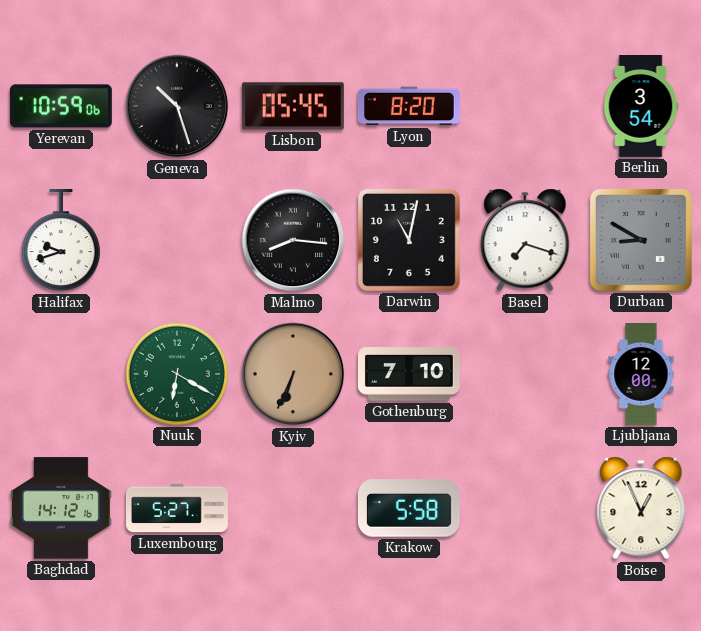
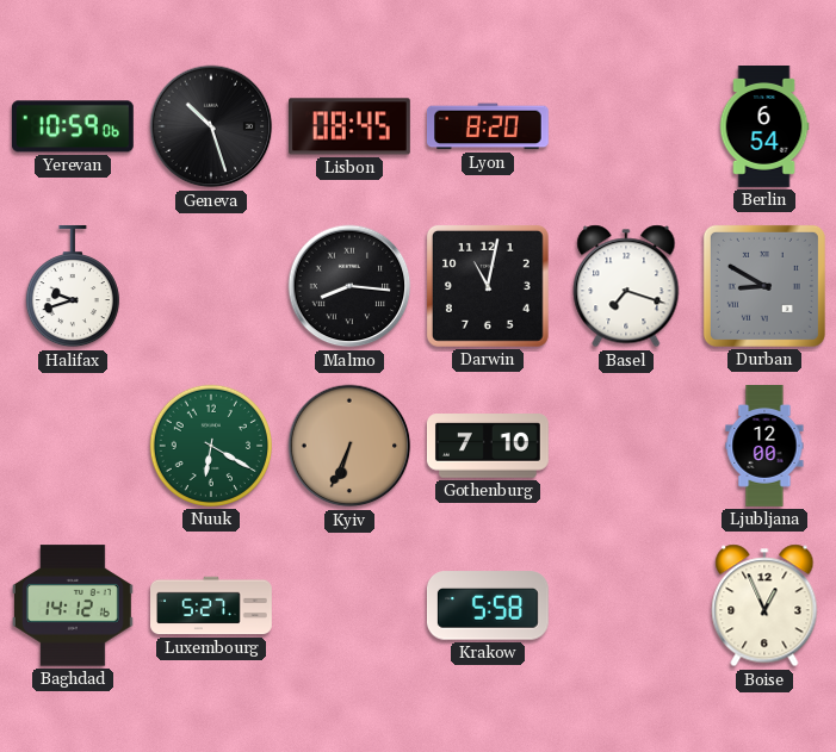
Lisbon: 05:45 -> 08:45
Berlin: 3:54 -> 6:54
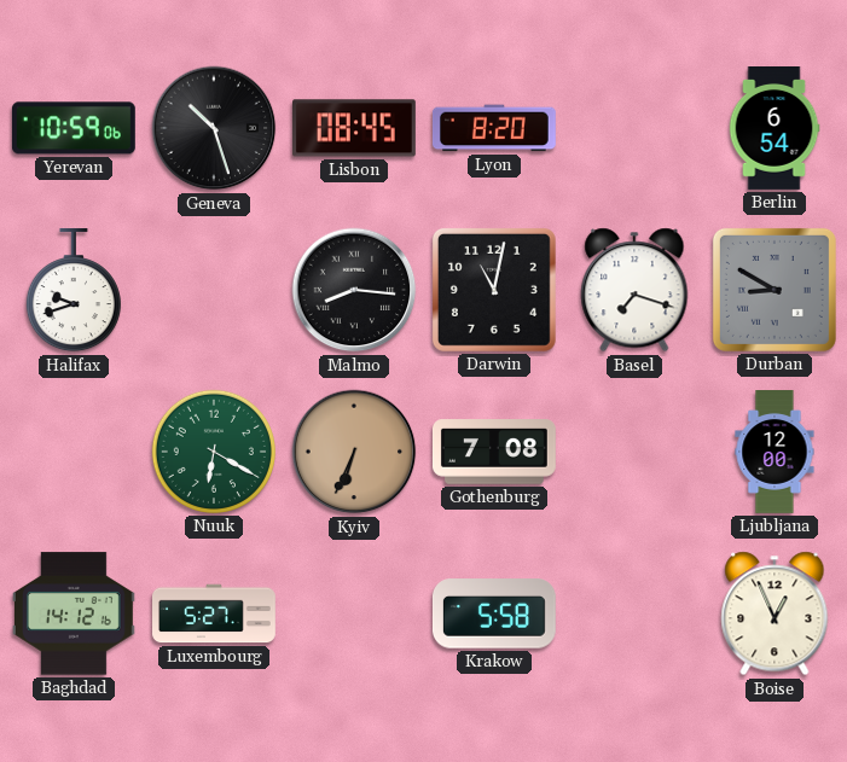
Gothenburg: 7:10 -> 7:08
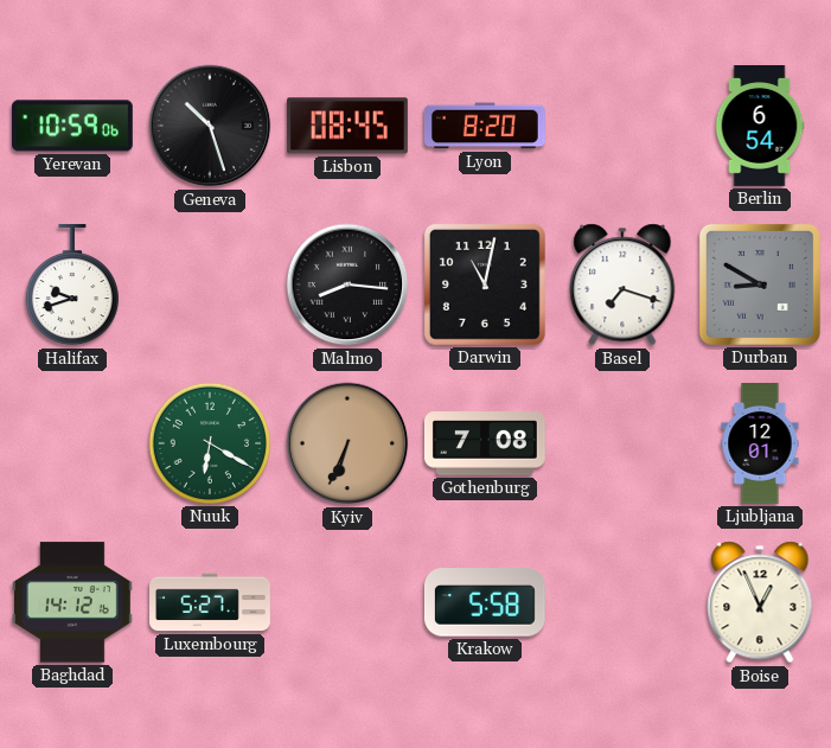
Ljubljana: 12:00 -> 12:01
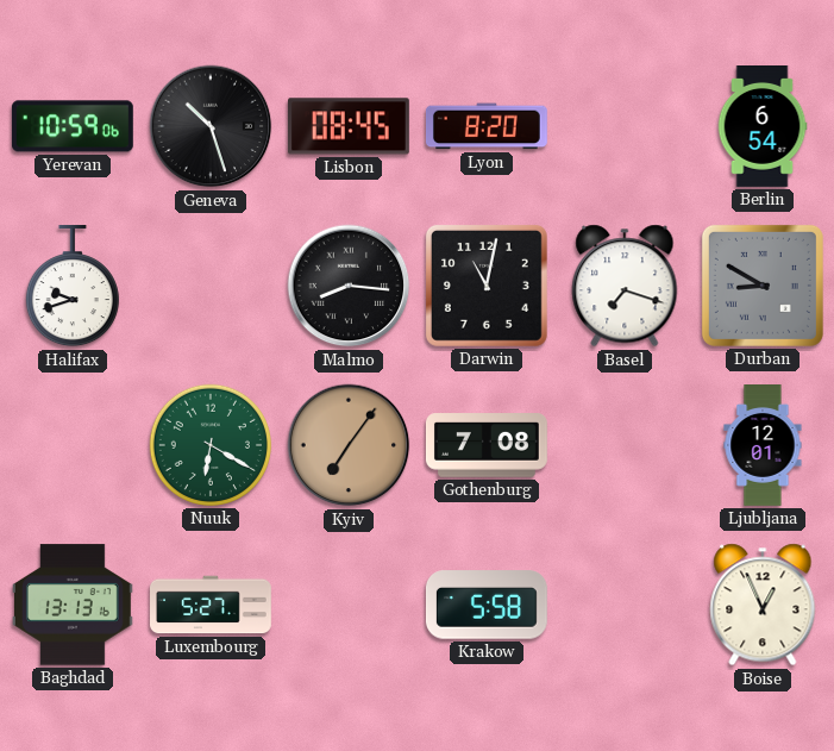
Kyiv: 6:34 -> 7:06
Baghdad: 14:12 -> 13:13
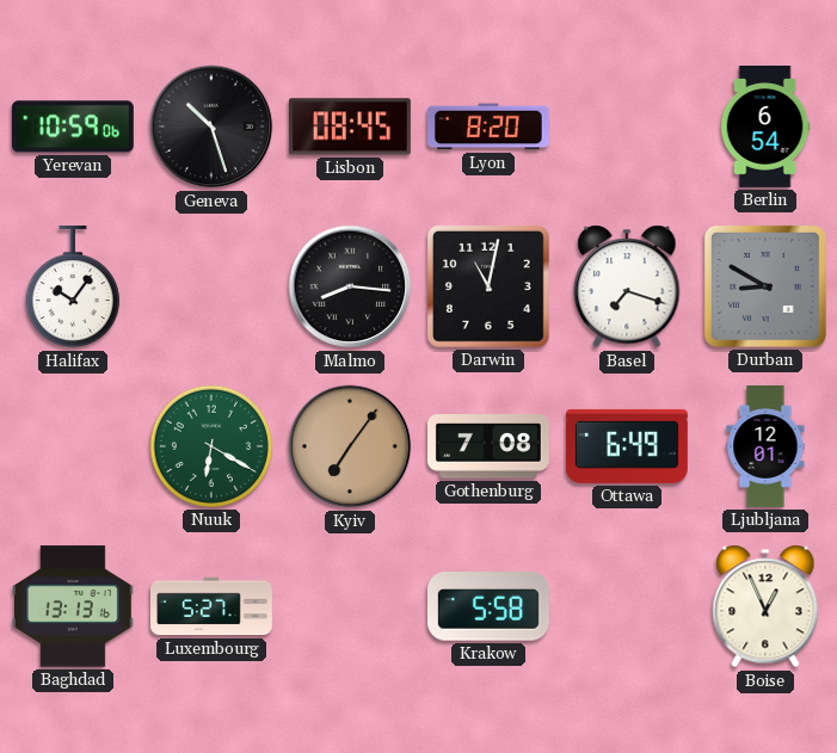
Halifax: 9:42 -> 10:06
Ottawa: none -> 6:49
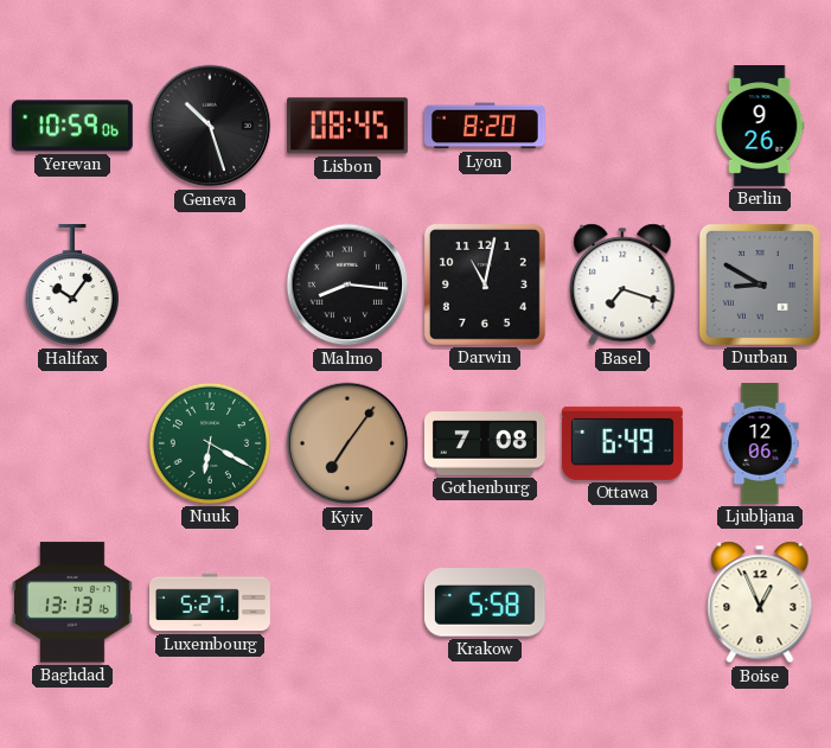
Berlin: 6:54 -> 9:26
Ljubljana: 12:01 -> 12:06
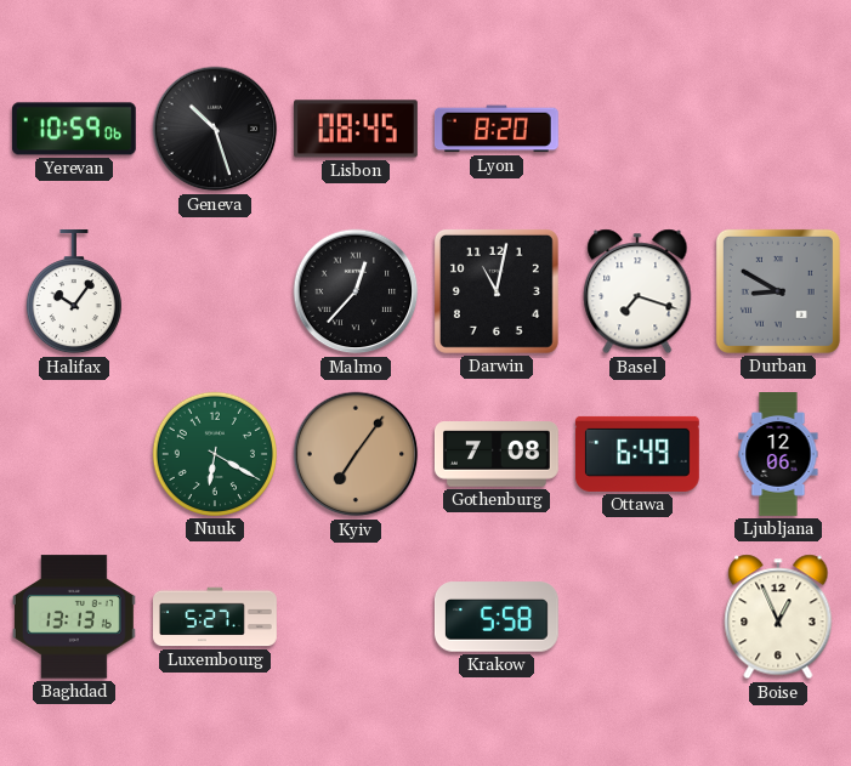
Berlin: 9:26 -> none
Malmo: 8:16 -> 12:37
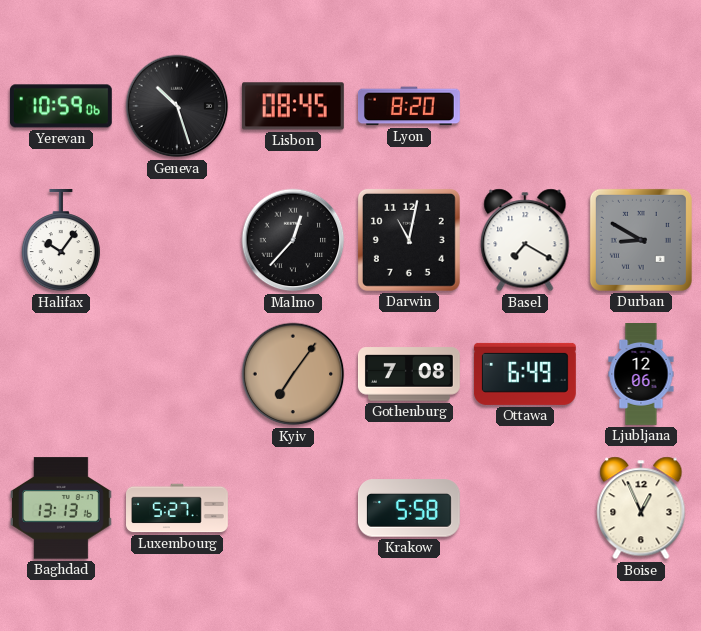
Basel: 7:18 -> 7:20
Nuuk: 6:20 -> none
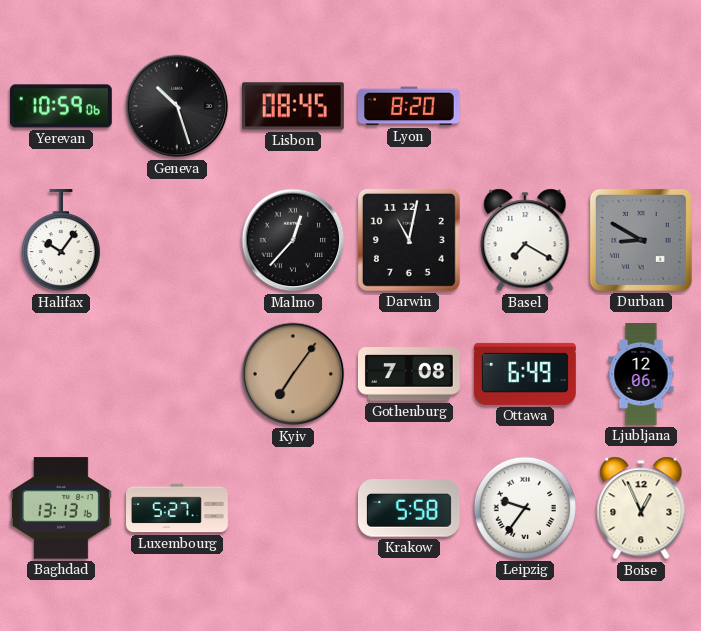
Leipzig: none -> 9:36
